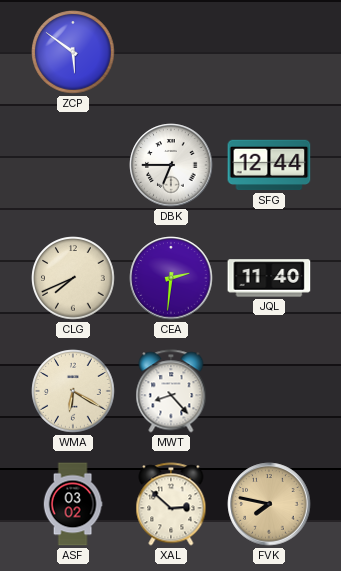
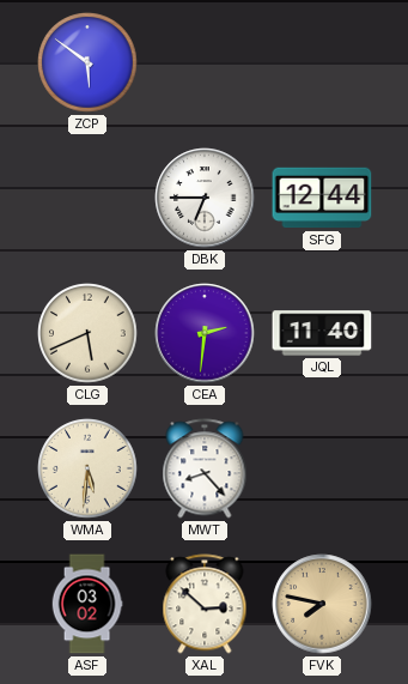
CLG: 7:41 -> 5:41
WMA: 6:20 -> 5:31
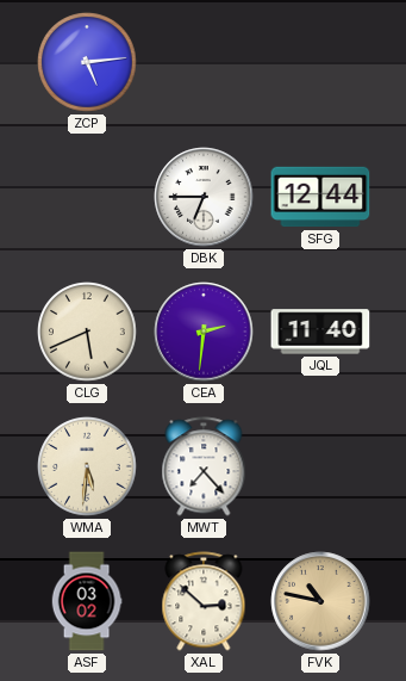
ZCP: 5:51 -> 5:14
MWT: 8:23 -> 7:23
FVK: 7:47 -> 10:47
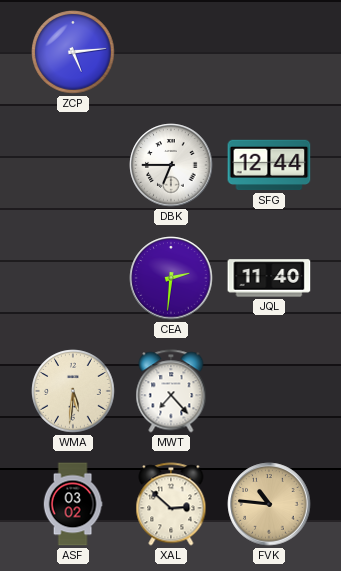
CLG: 5:41 -> none
FVK: 10:47 -> 10:46
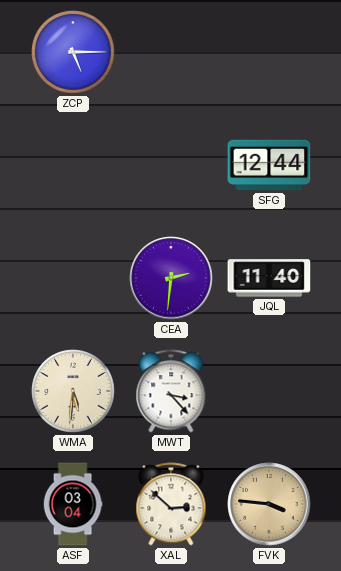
ZCP: 5:14 -> 5:15
DBK: 6:45 -> none
MWT: 7:23 -> 3:23
ASF: 03:02 -> 03:04
FVK: 10:46 -> 3:46
